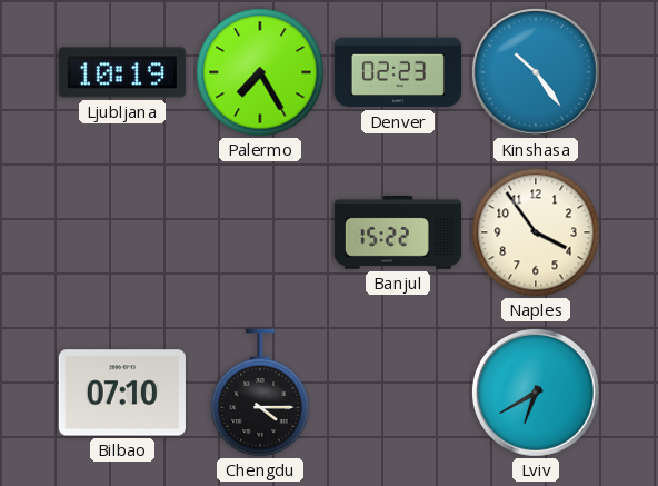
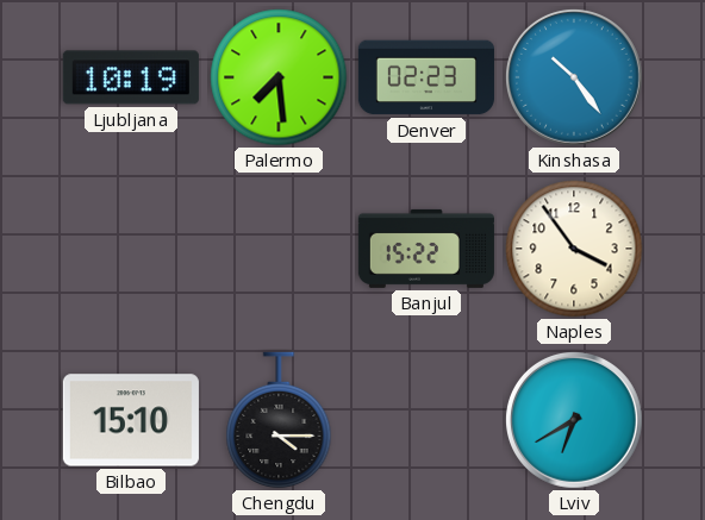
Palermo: 7:25 -> 7:29
Bilbao: 07:10 -> 15:10
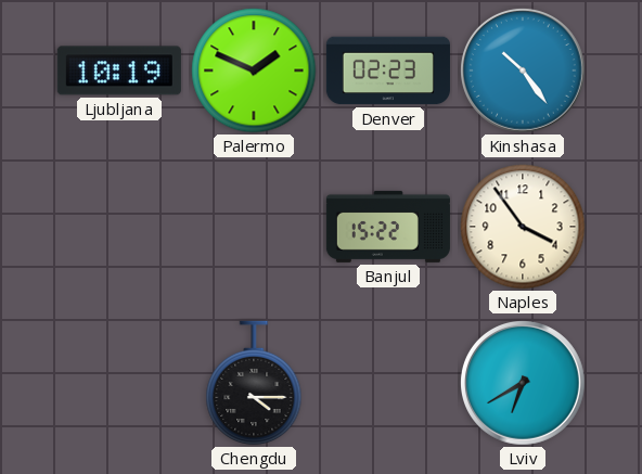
Palermo: 7:29 -> 1:49
Bilbao: 15:10 -> none
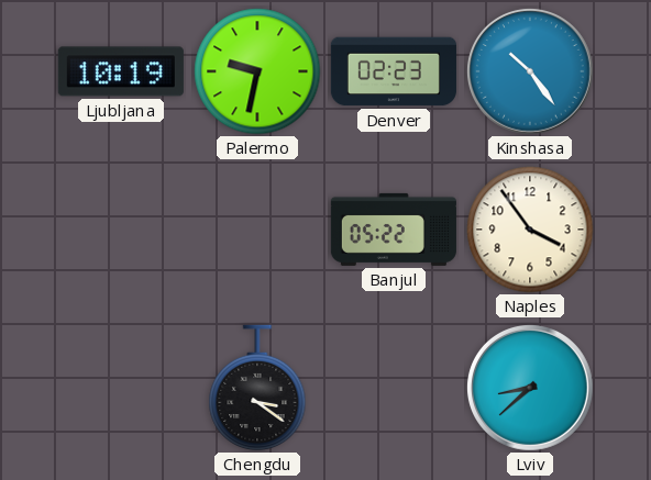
Palermo: 1:49 -> 9:32
Banjul: 15:22 -> 05:22
Chengdu: 4:15 -> 3:21
Lviv: 6:40 -> 8:38
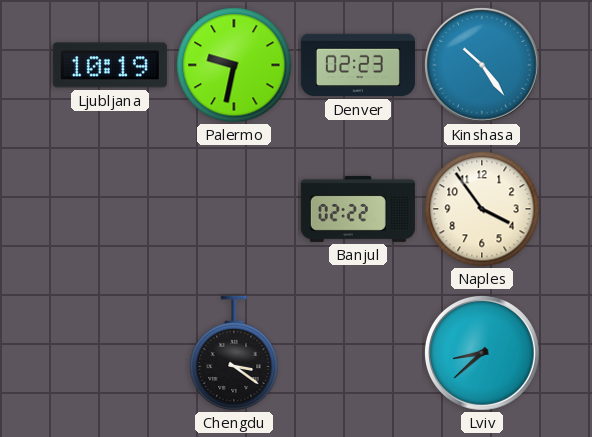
Banjul: 05:22 -> 02:22
